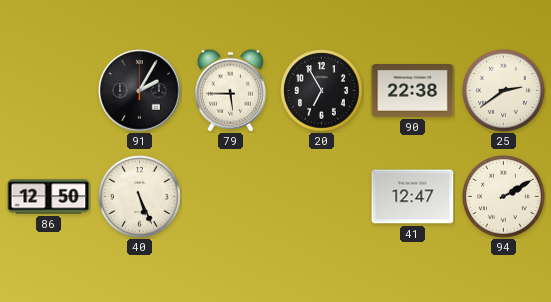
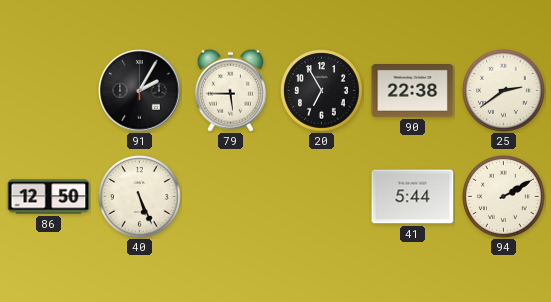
41: 12:47 -> 5:44
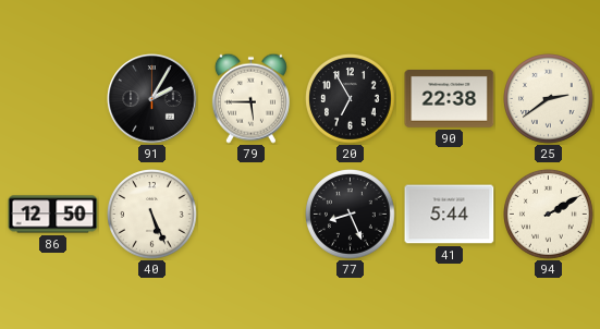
77: none -> 8:26
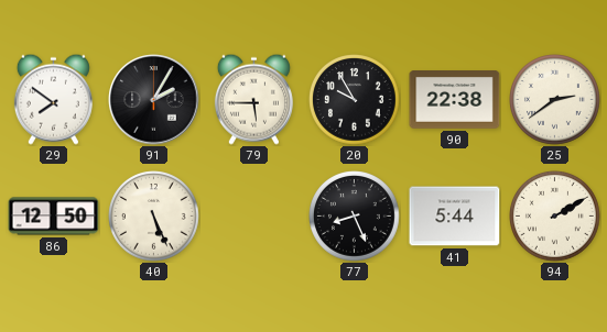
29: none -> 7:51
20: 6:55 -> 9:55
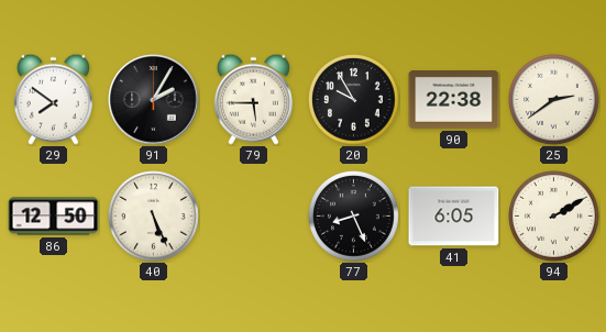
41: 5:44 -> 6:05
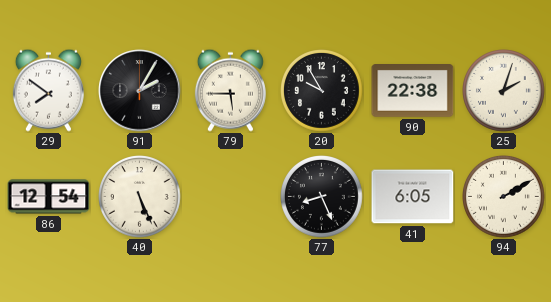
25: 2:39 -> 2:03
86: 12:50 -> 12:54
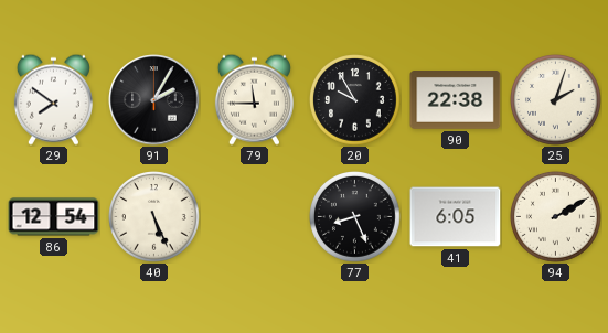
79: 5:45 -> 11:45
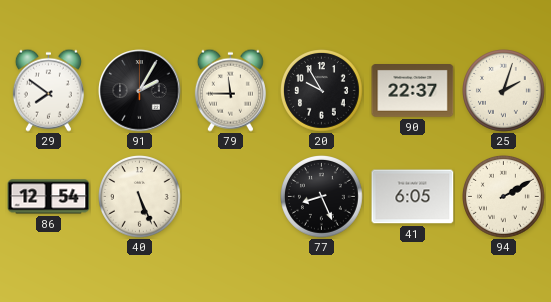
90: 22:38 -> 22:37
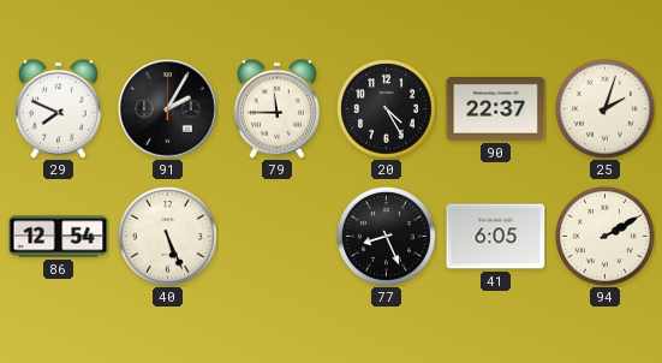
29: 7:51 -> 7:49
20: 9:55 -> 4:25
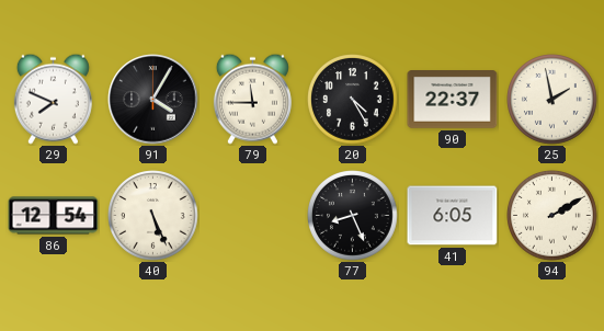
91: 2:05 -> 4:05
25: 2:03 -> 1:58
